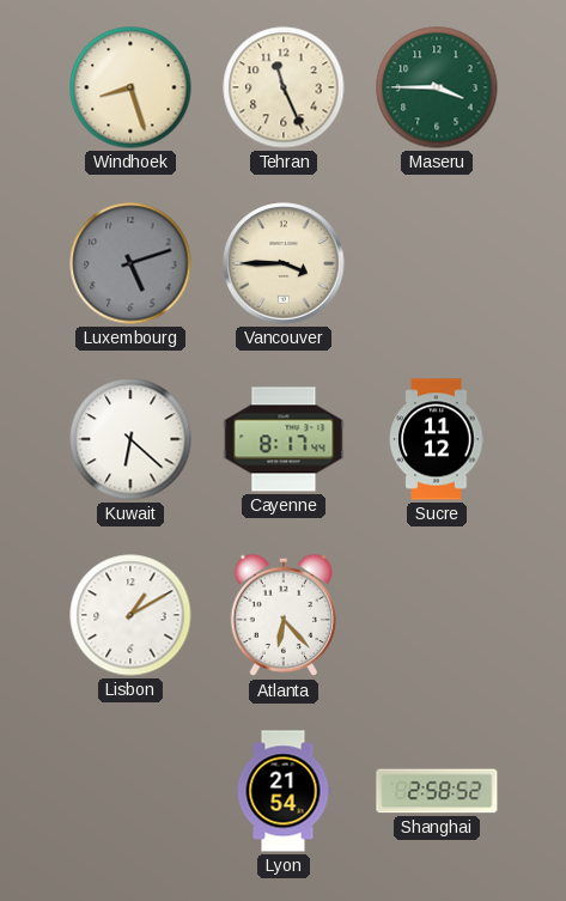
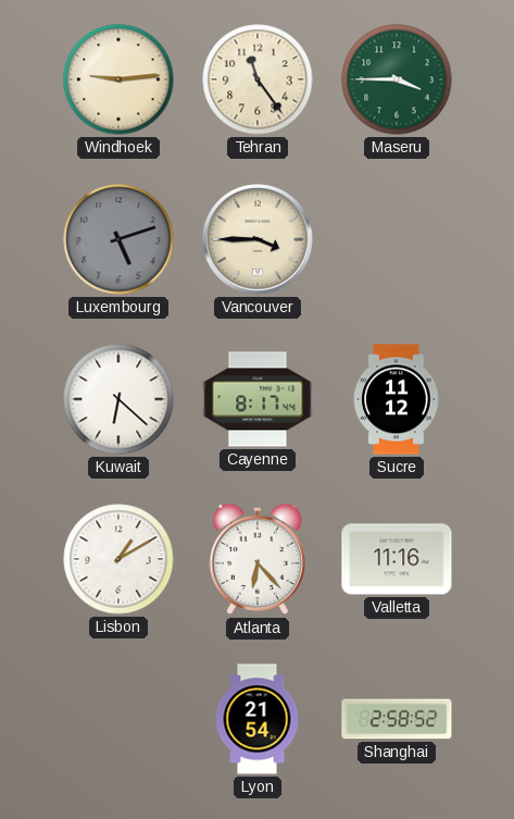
Windhoek: 8:27 -> 9:14
Tehran: 11:26 -> 11:24
Valletta: none -> 11:16
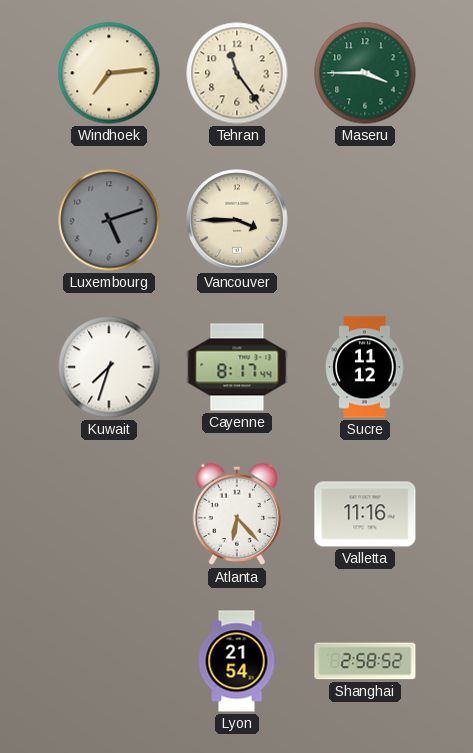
Windhoek: 9:14 -> 7:14
Kuwait: 6:22 -> 7:33
Lisbon: 1:10 -> none
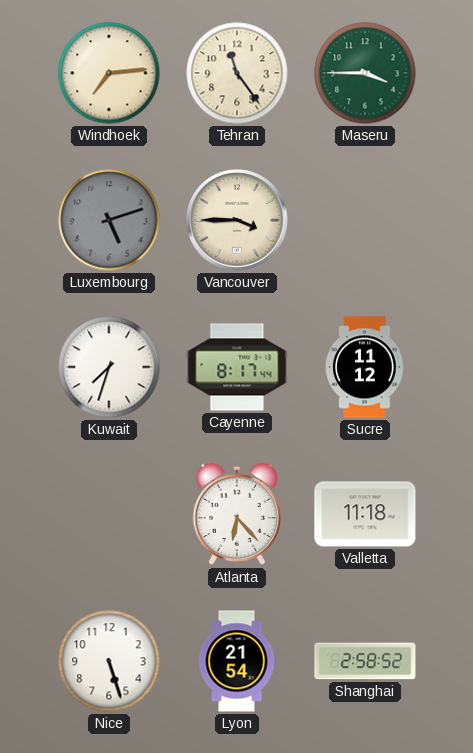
Valletta: 11:16 -> 11:18
Nice: none -> 5:27
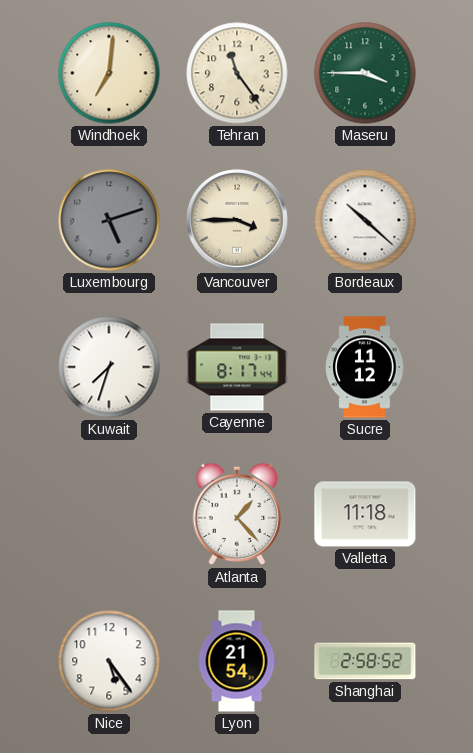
Windhoek: 7:14 -> 7:01
Bordeaux: none -> 10:22
Atlanta: 6:23 -> 1:23
Nice: 5:27 -> 5:24
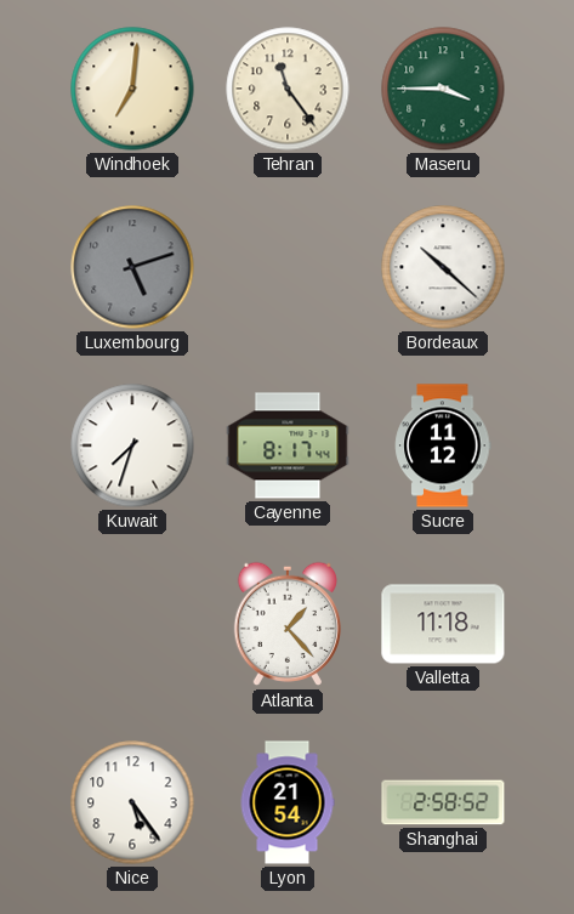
Vancouver: 3:45 -> none
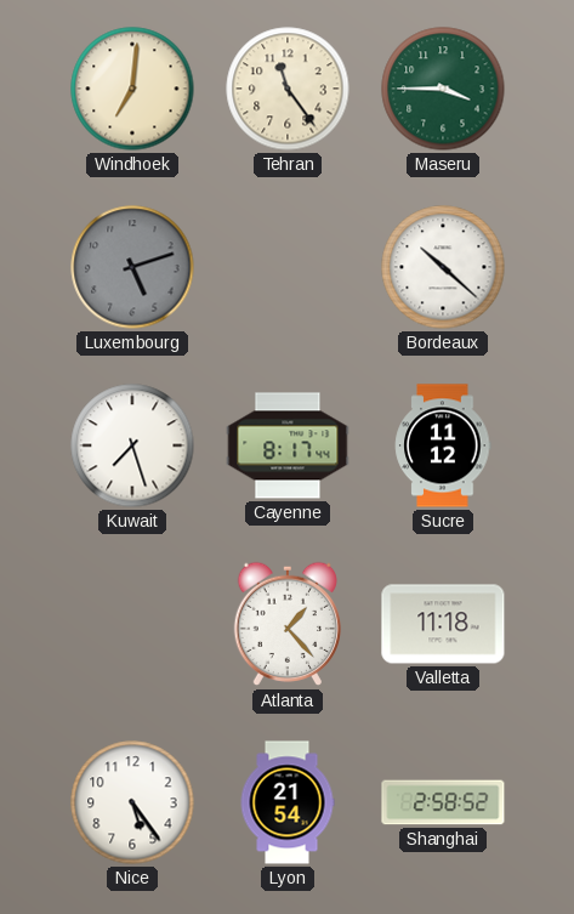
Kuwait: 7:33 -> 7:27
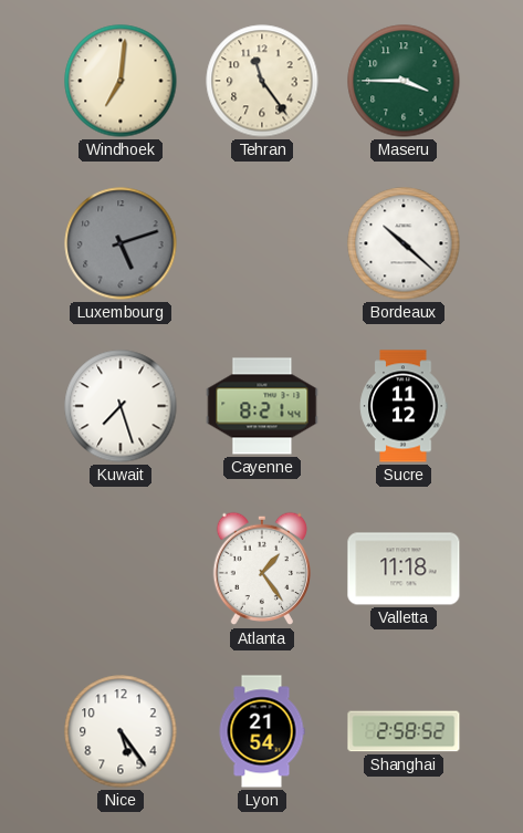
Cayenne: 8:17 -> 8:21
Atlanta: 1:23 -> 1:24
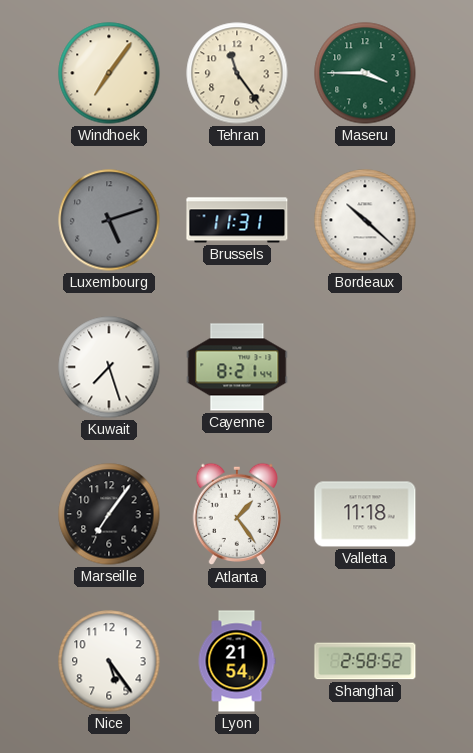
Windhoek: 7:01 -> 7:06
Brussels: none -> 11:31
Sucre: 11:12 -> none
Marseille: none -> 7:06
